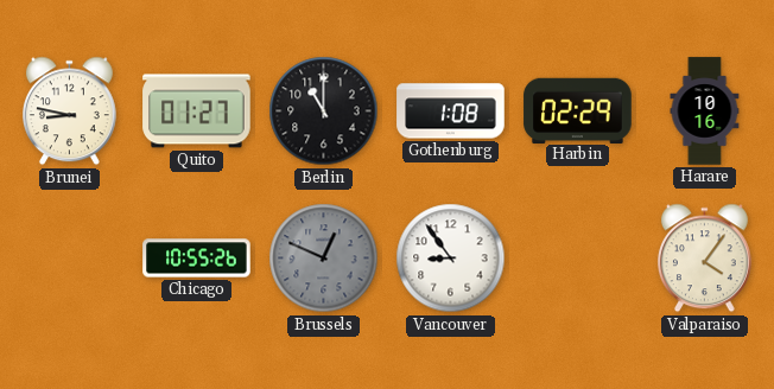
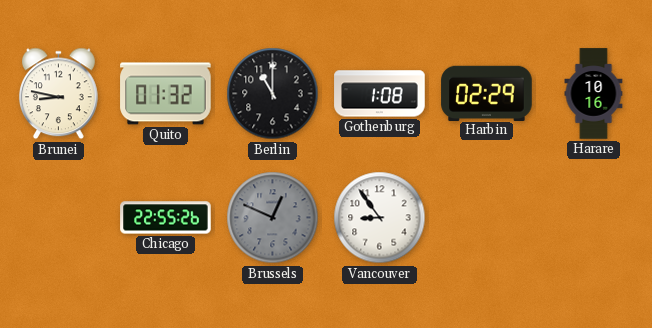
Quito: 01:27 -> 01:32
Chicago: 10:55 -> 22:55
Valparaiso: 4:06 -> none
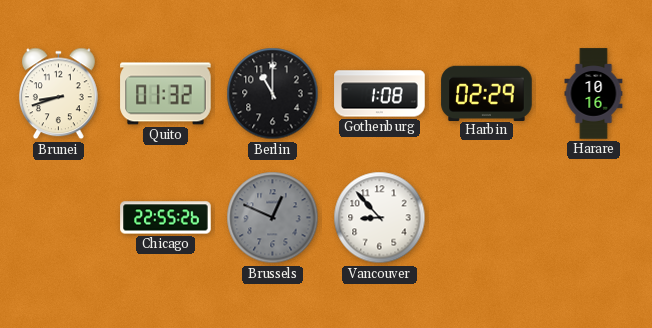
Brunei: 8:47 -> 8:42
Vancouver: 8:54 -> 8:53
